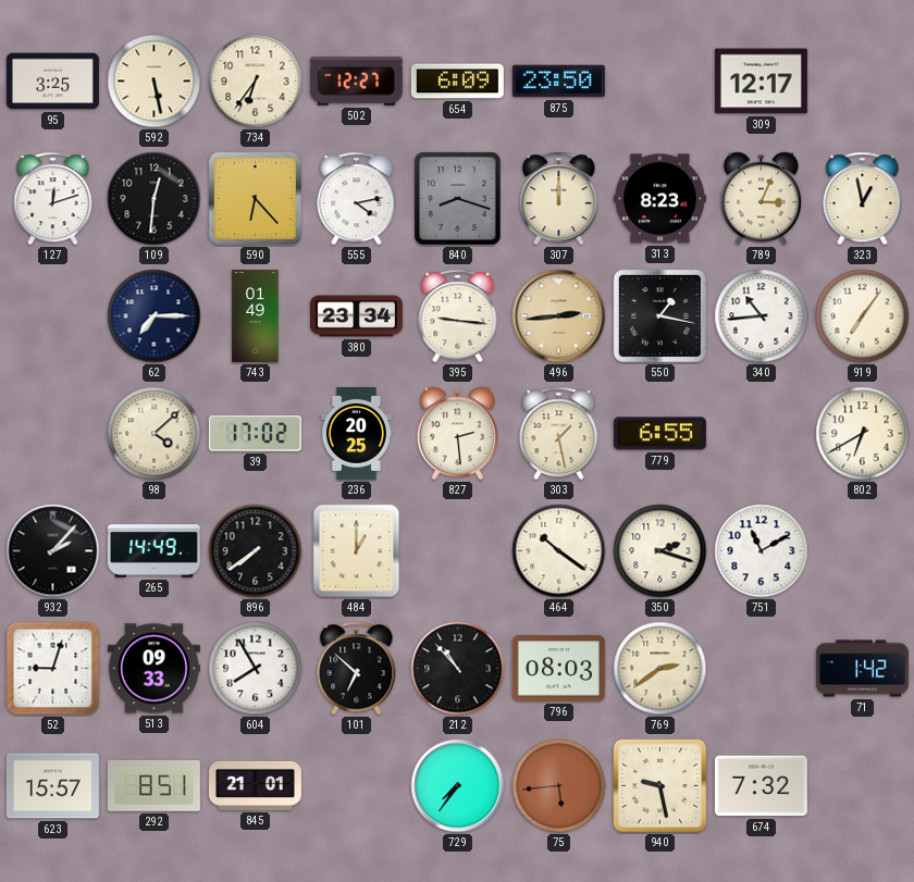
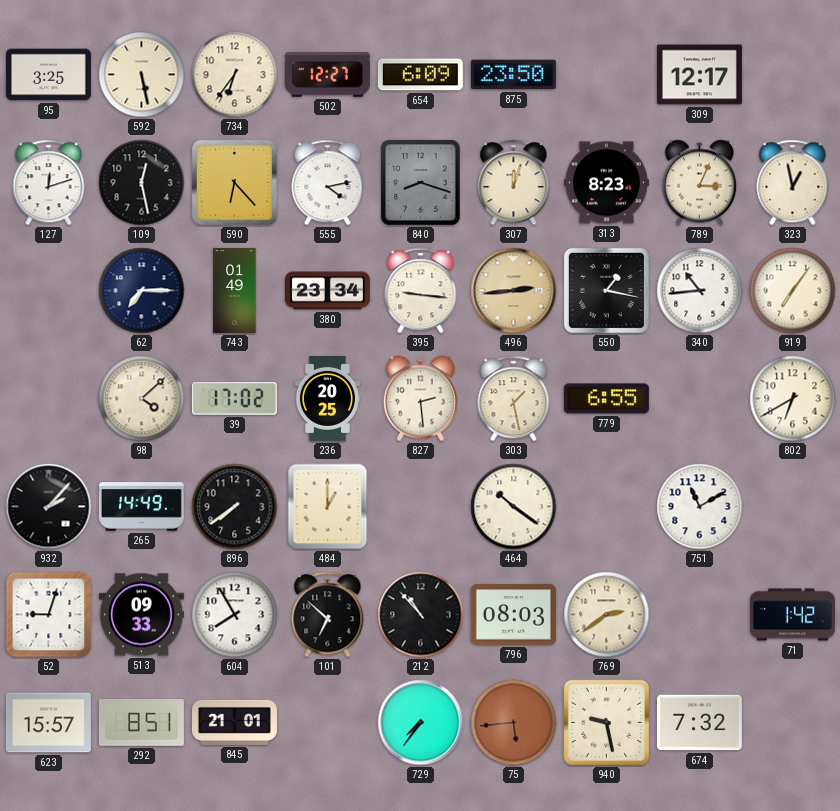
109: 12:31 -> 12:28
307: 12:00 -> 12:03
350: 2:18 -> none
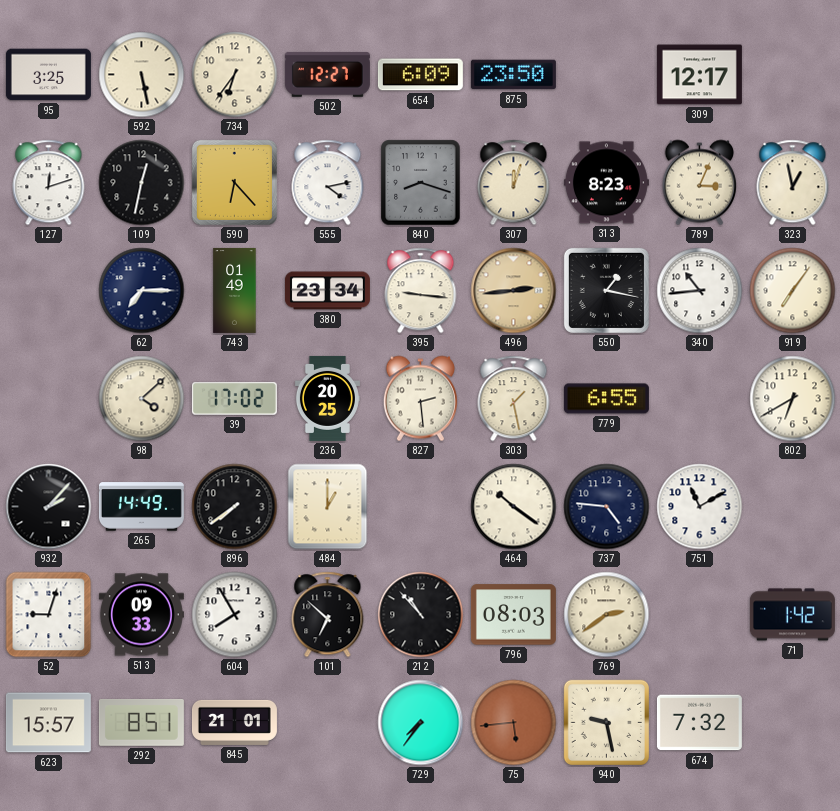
109: 12:28 -> 12:32
737: none -> 4:46
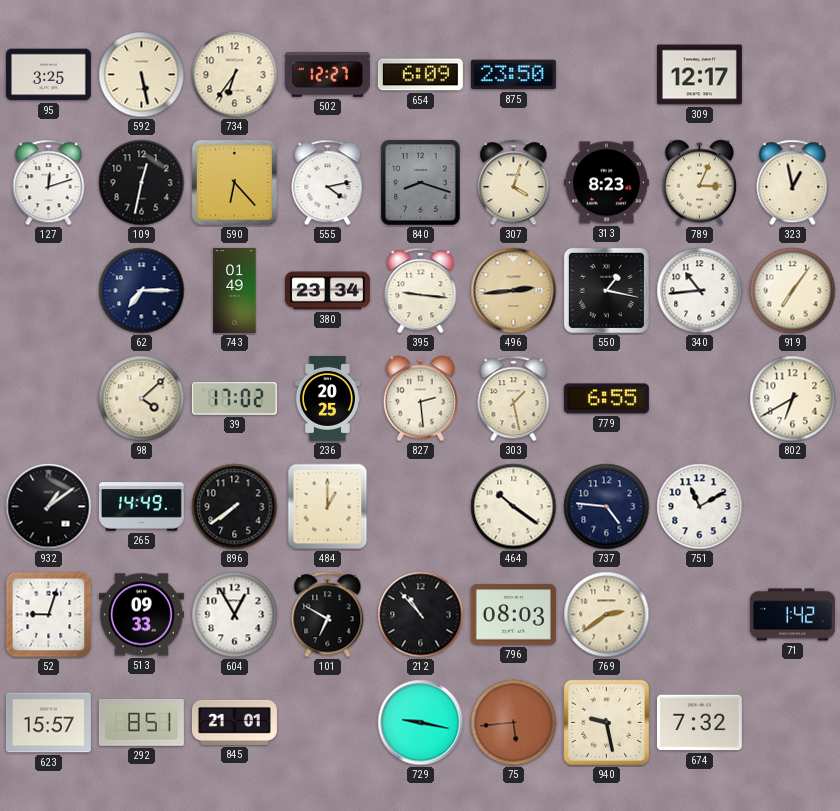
307: 12:03 -> 4:03
932: 2:07 -> 1:09
604: 7:55 -> 12:55
101: 6:52 -> 6:50
729: 7:36 -> 9:17
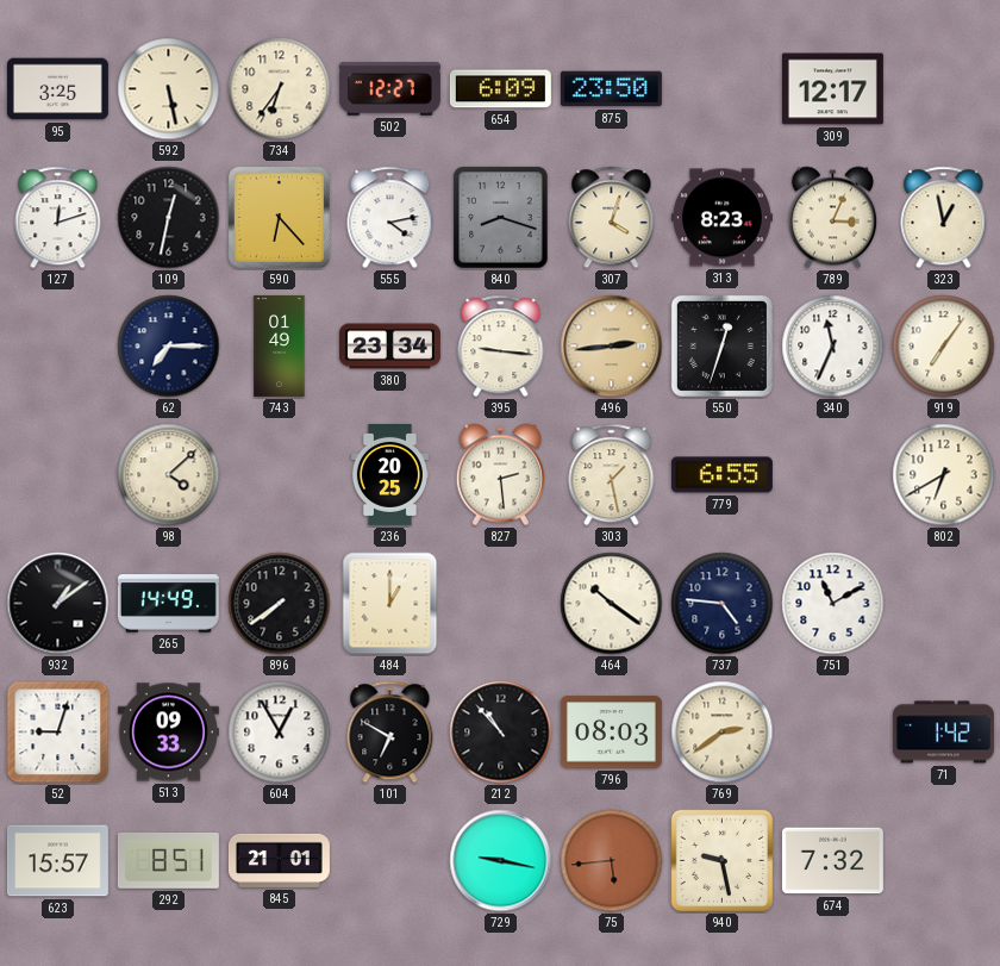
550: 1:17 -> 12:33
340: 10:44 -> 11:34
39: 17:02 -> none
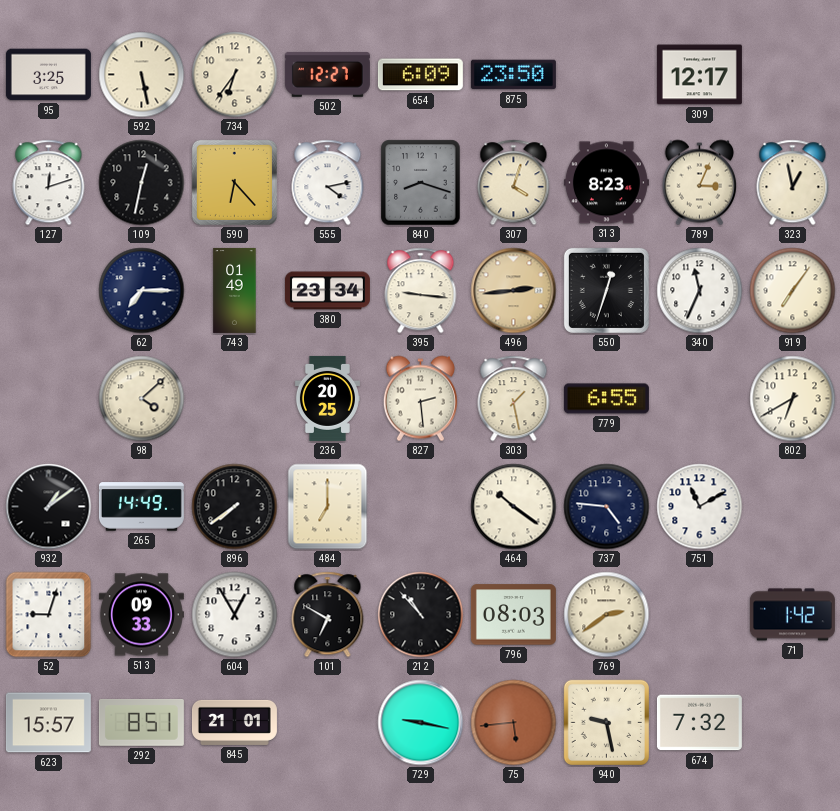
484: 1:00 -> 7:00
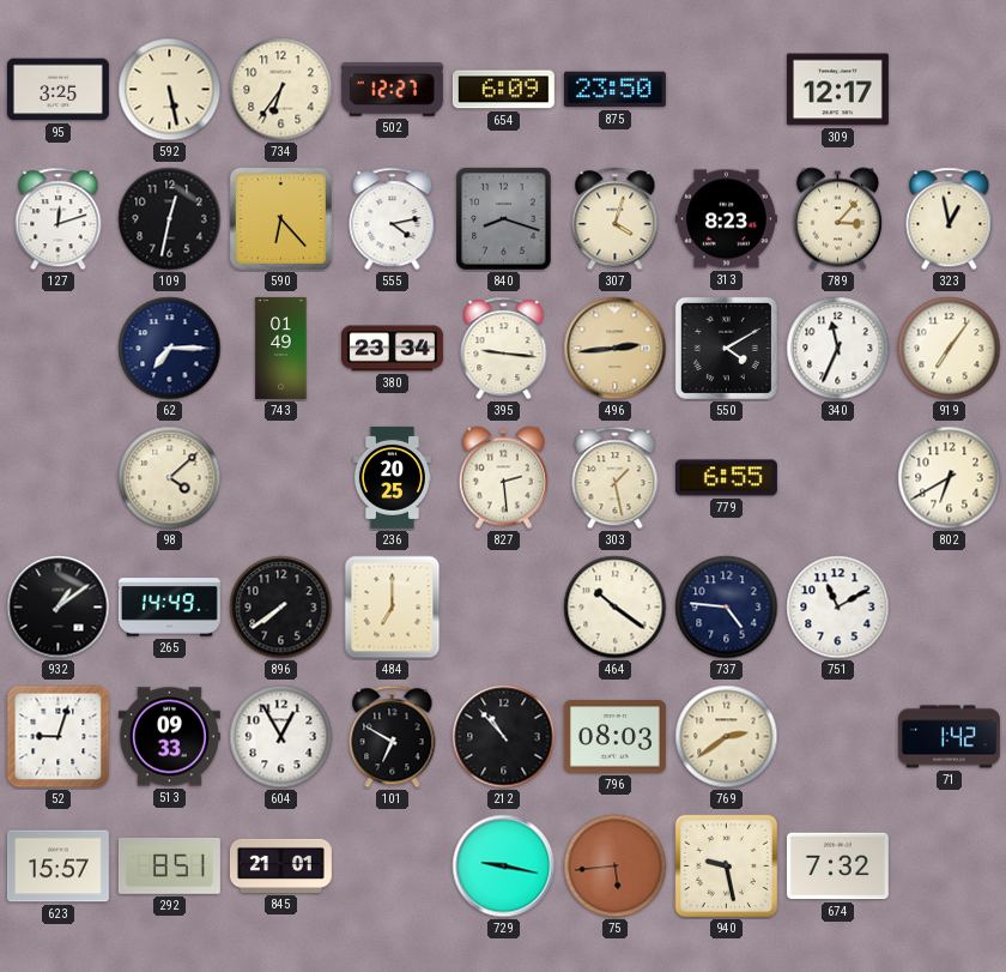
789: 3:04 -> 3:07
550: 12:33 -> 4:10
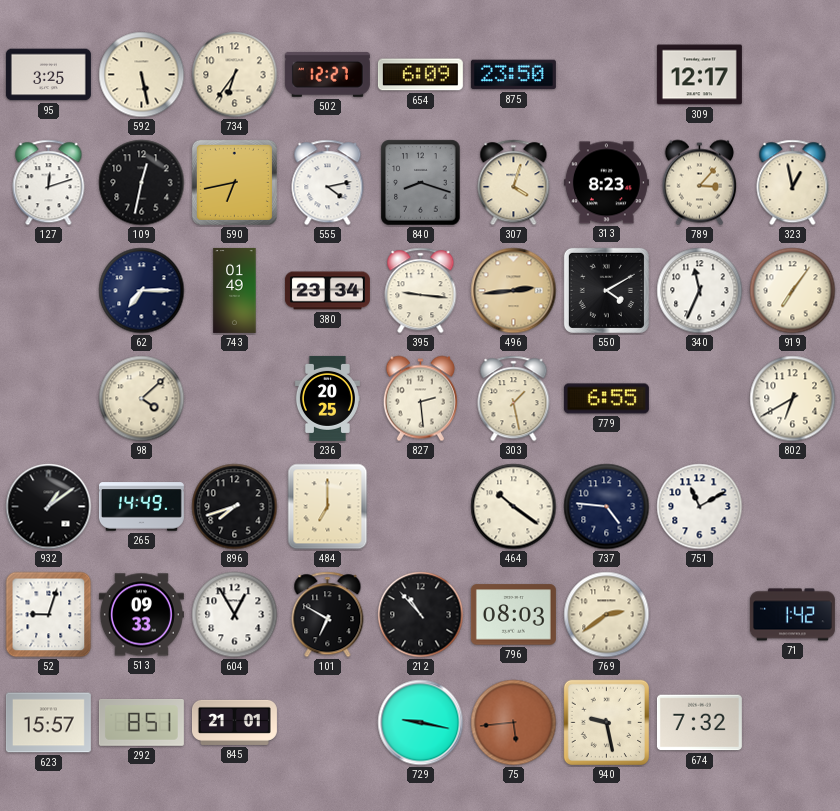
590: 6:23 -> 6:43
896: 7:39 -> 7:42
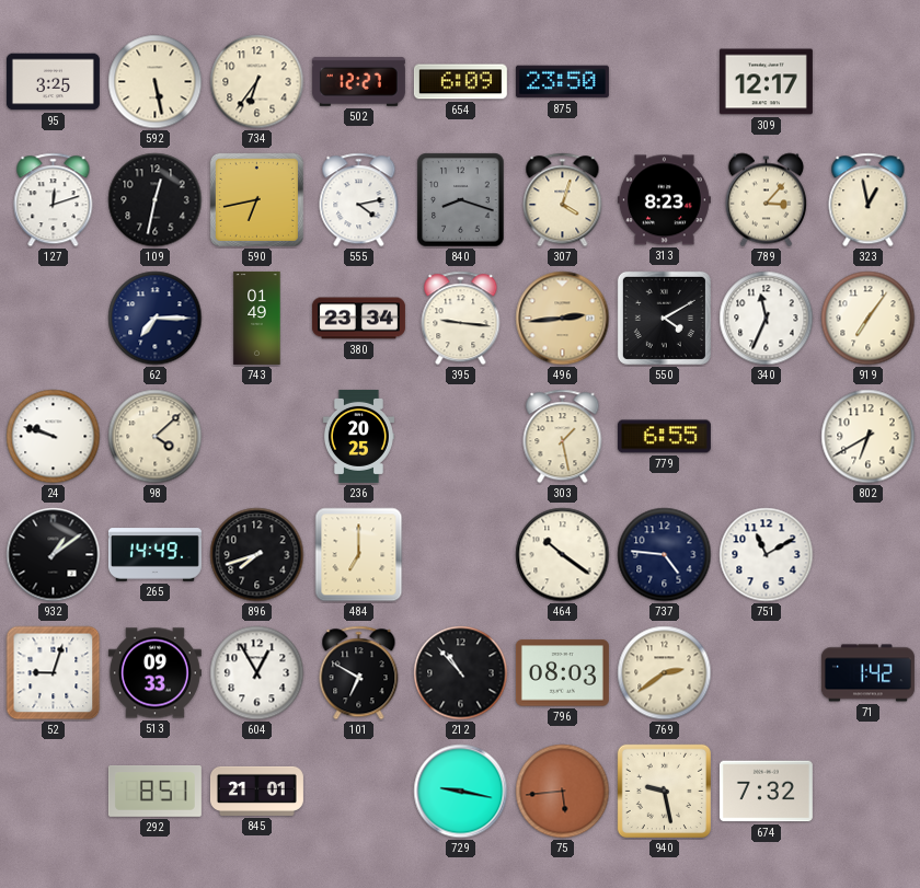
24: none -> 9:48
827: 2:29 -> none
623: 15:57 -> none
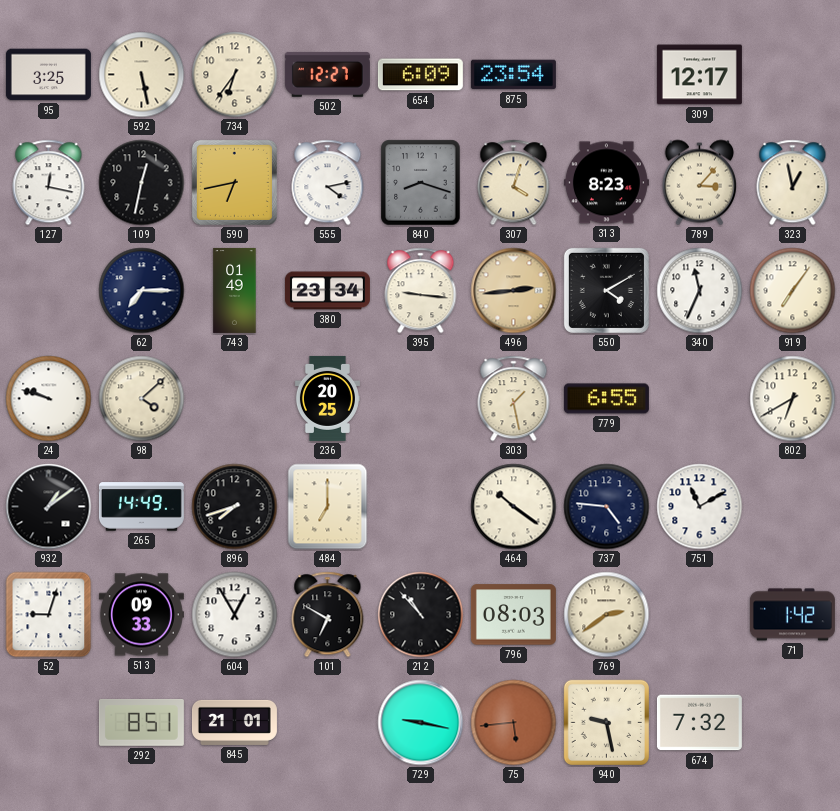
875: 23:50 -> 23:54
127: 12:12 -> 12:17
